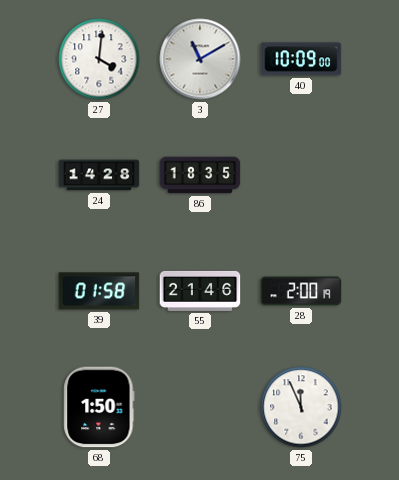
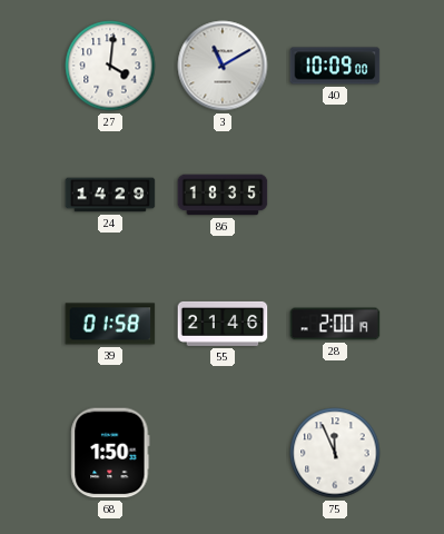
24: 14:28 -> 14:29
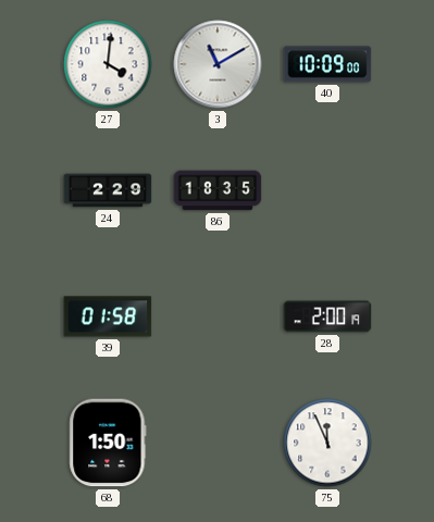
24: 14:29 -> 2:29
55: 21:46 -> none
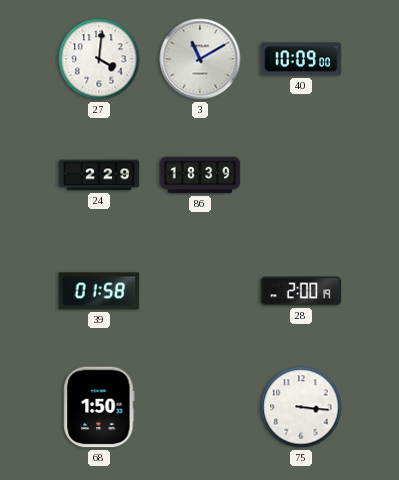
86: 18:35 -> 18:39
75: 11:56 -> 3:16
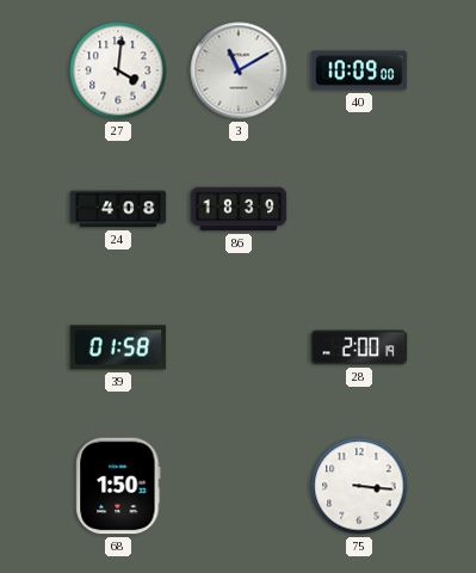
24: 2:29 -> 4:08
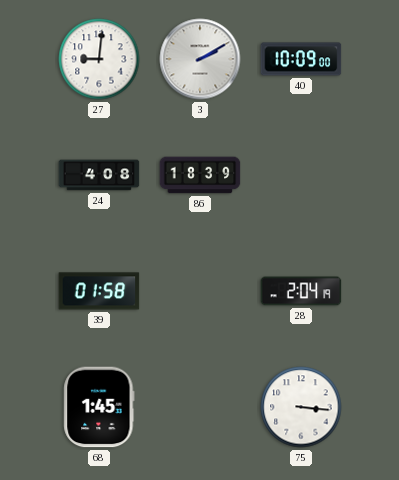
27: 4:01 -> 9:01
3: 11:10 -> 2:10
28: 2:00 -> 2:04
68: 1:50 -> 1:45
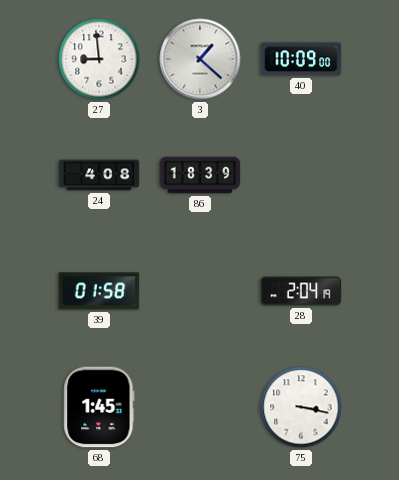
27: 9:01 -> 8:59
3: 2:10 -> 1:22
75: 3:16 -> 3:17
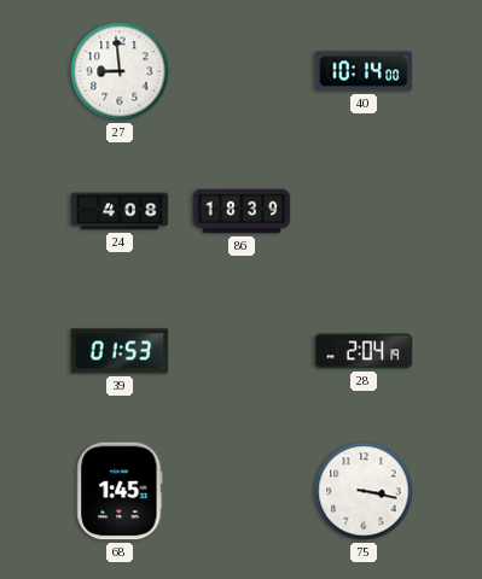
3: 1:22 -> none
40: 10:09 -> 10:14
39: 01:58 -> 01:53
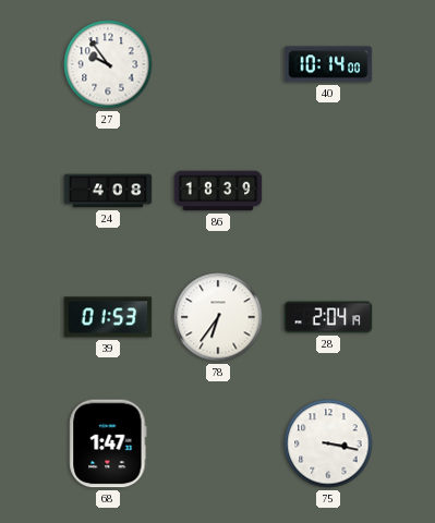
27: 8:59 -> 9:54
78: none -> 6:36
68: 1:45 -> 1:47
